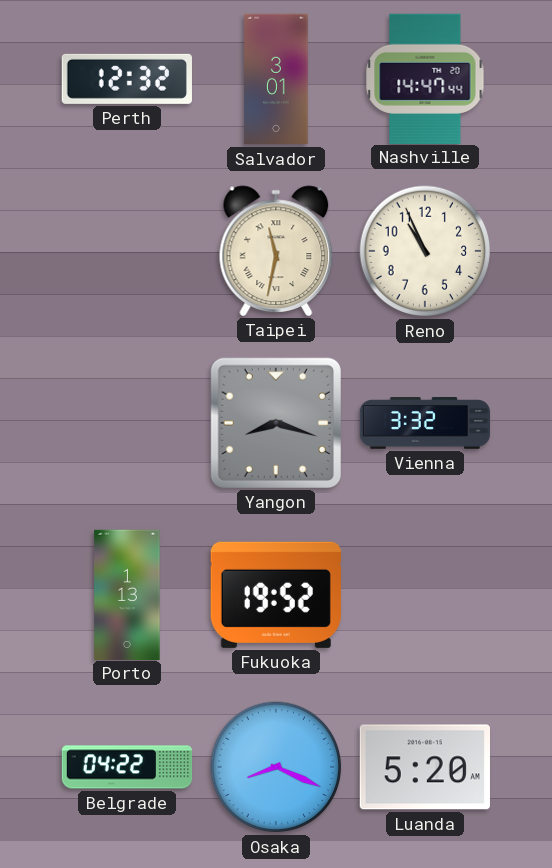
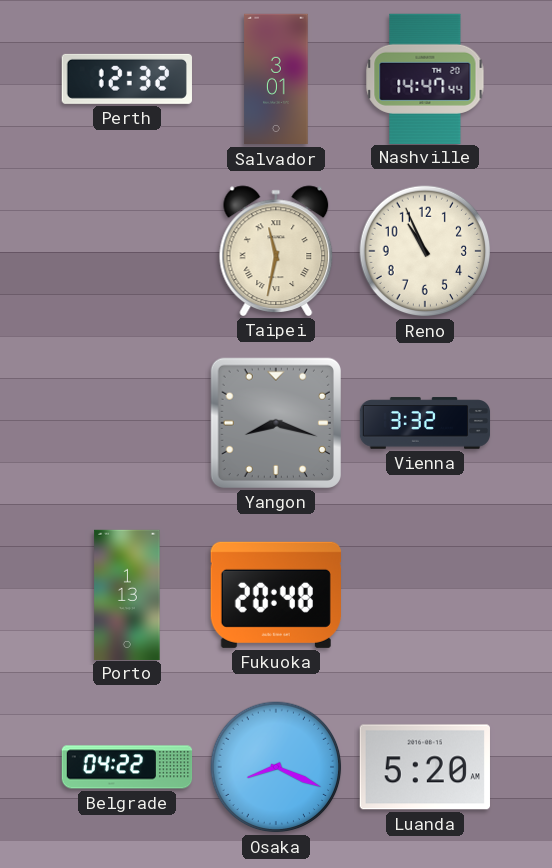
Fukuoka: 19:52 -> 20:48
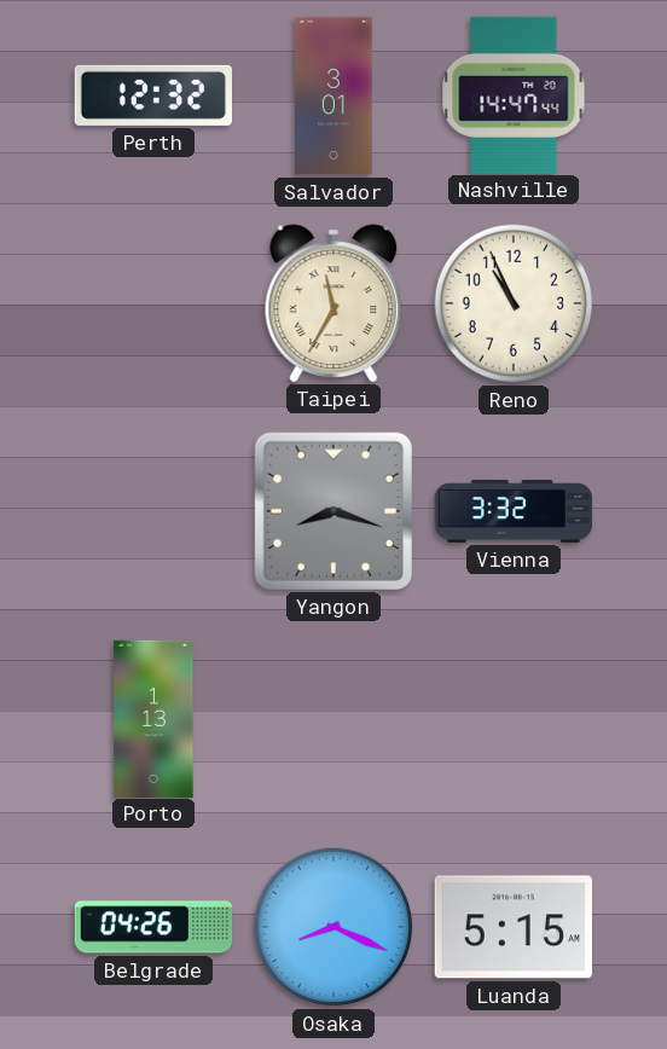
Taipei: 11:32 -> 11:35
Fukuoka: 20:48 -> none
Belgrade: 04:22 -> 04:26
Luanda: 5:20 -> 5:15
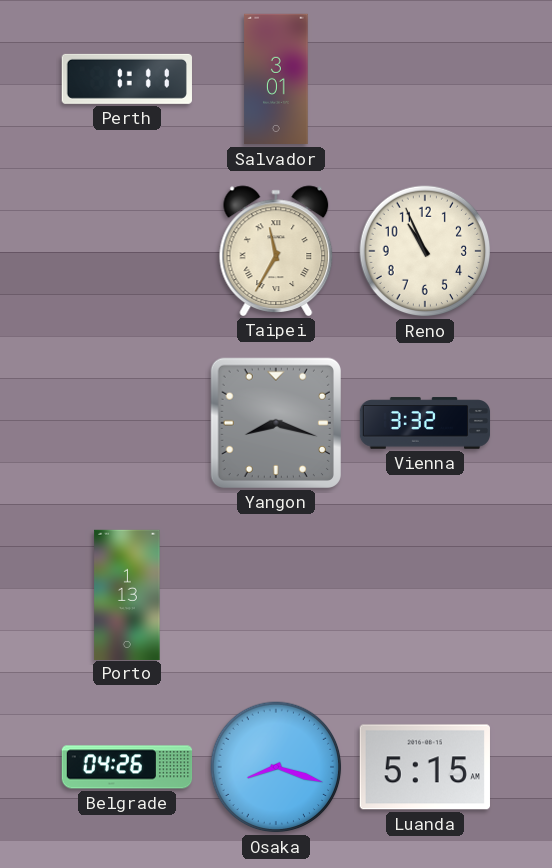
Perth: 12:32 -> 1:11
Nashville: 14:47 -> none
Osaka: 8:19 -> 8:18
